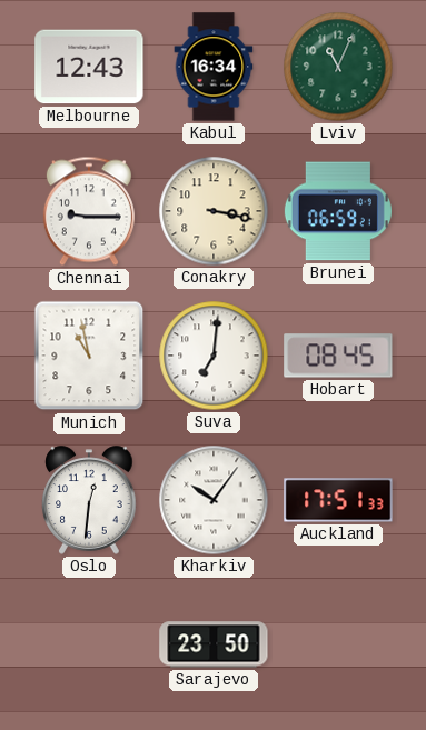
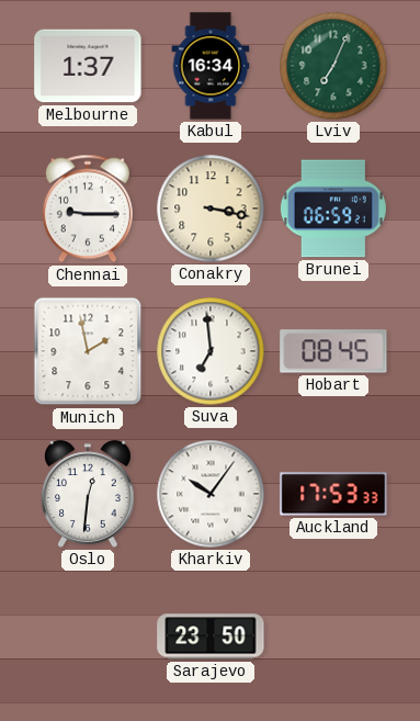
Melbourne: 12:43 -> 1:37
Lviv: 11:04 -> 7:04
Munich: 10:58 -> 1:58
Suva: 7:01 -> 6:59
Auckland: 17:51 -> 17:53
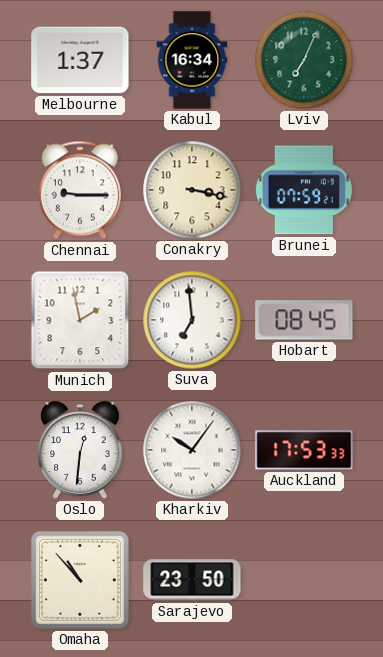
Brunei: 06:59 -> 07:59
Omaha: none -> 10:53
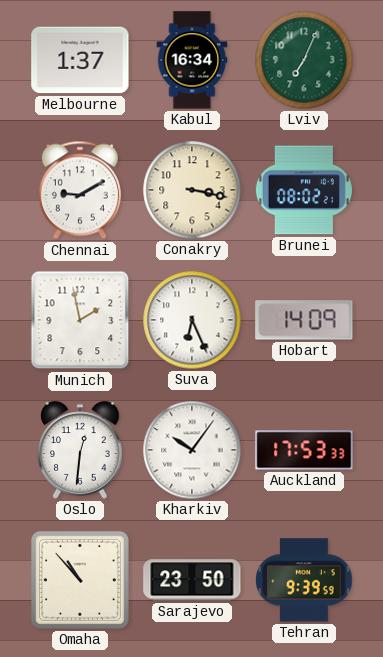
Chennai: 9:15 -> 9:10
Brunei: 07:59 -> 08:02
Suva: 6:59 -> 6:26
Hobart: 08:45 -> 14:09
Tehran: none -> 9:39
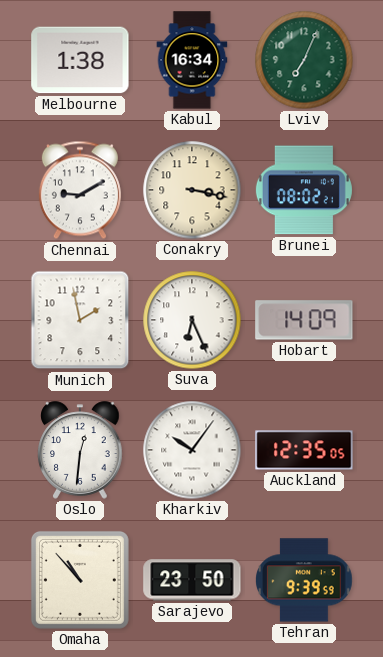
Melbourne: 1:37 -> 1:38
Auckland: 17:53 -> 12:35
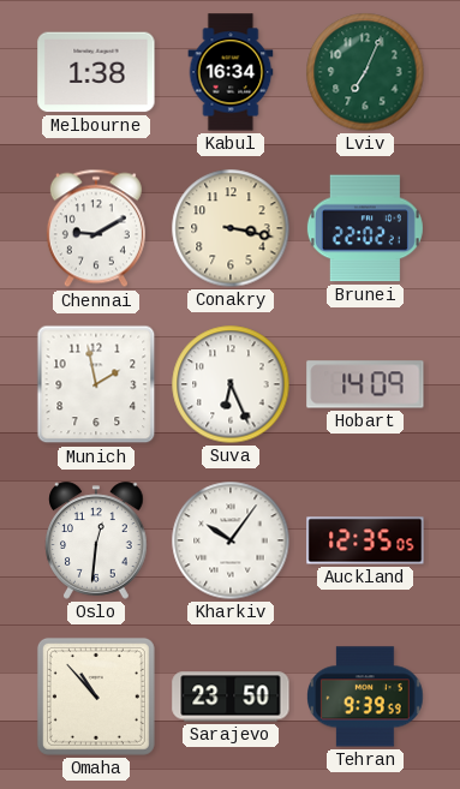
Brunei: 08:02 -> 22:02
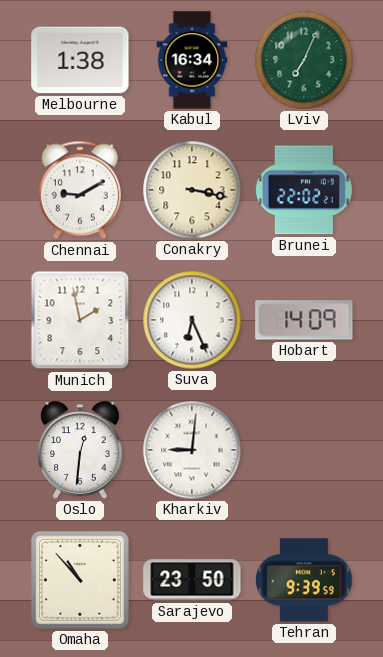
Kharkiv: 10:06 -> 9:01
Auckland: 12:35 -> none
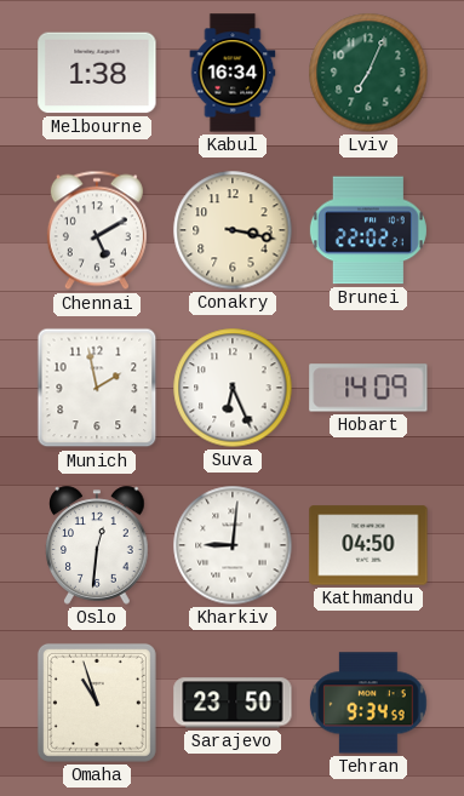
Chennai: 9:10 -> 5:10
Kathmandu: none -> 04:50
Omaha: 10:53 -> 10:57
Tehran: 9:39 -> 9:34
